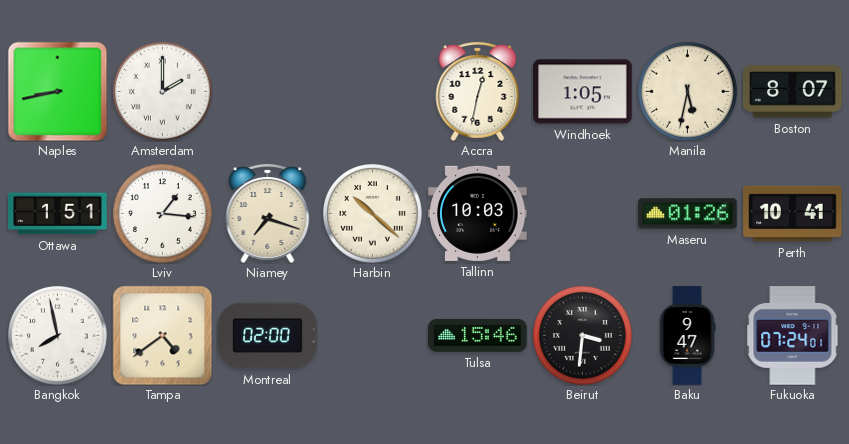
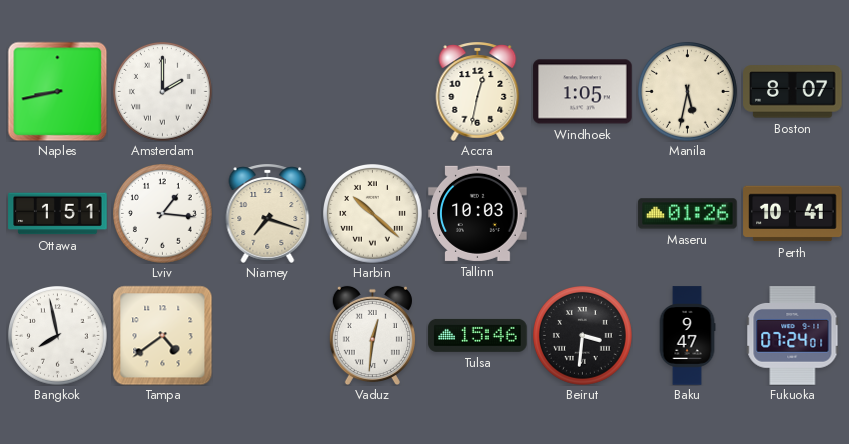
Montreal: 02:00 -> none
Vaduz: none -> 12:31
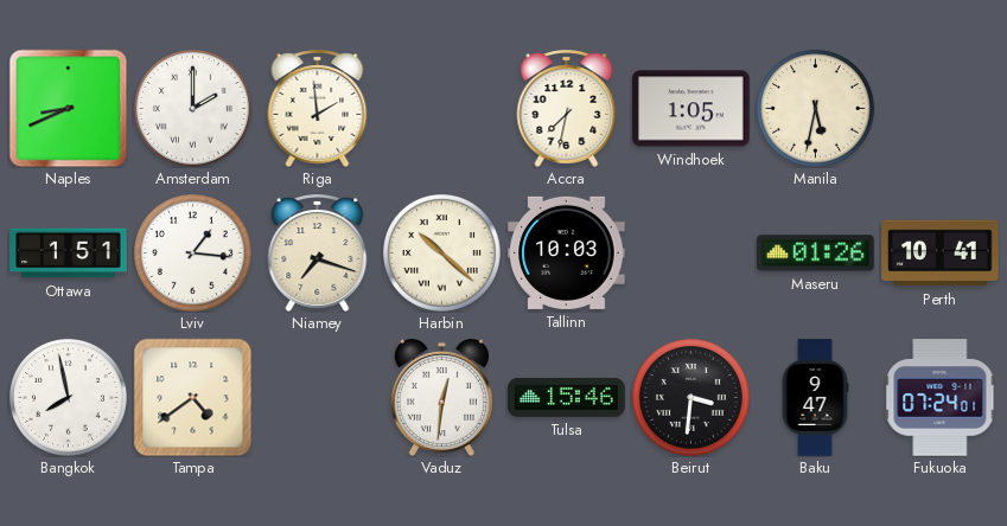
Naples: 8:43 -> 8:41
Riga: none -> 1:59
Accra: 12:32 -> 7:32
Boston: 8:07 -> none
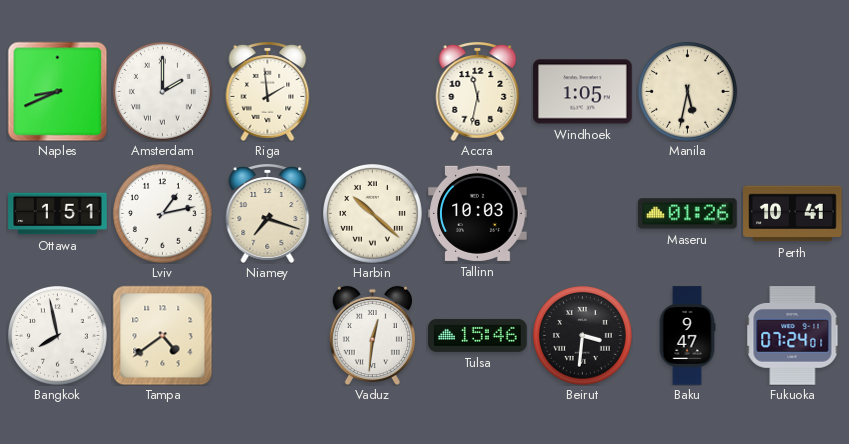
Accra: 7:32 -> 11:32
Lviv: 1:16 -> 1:13
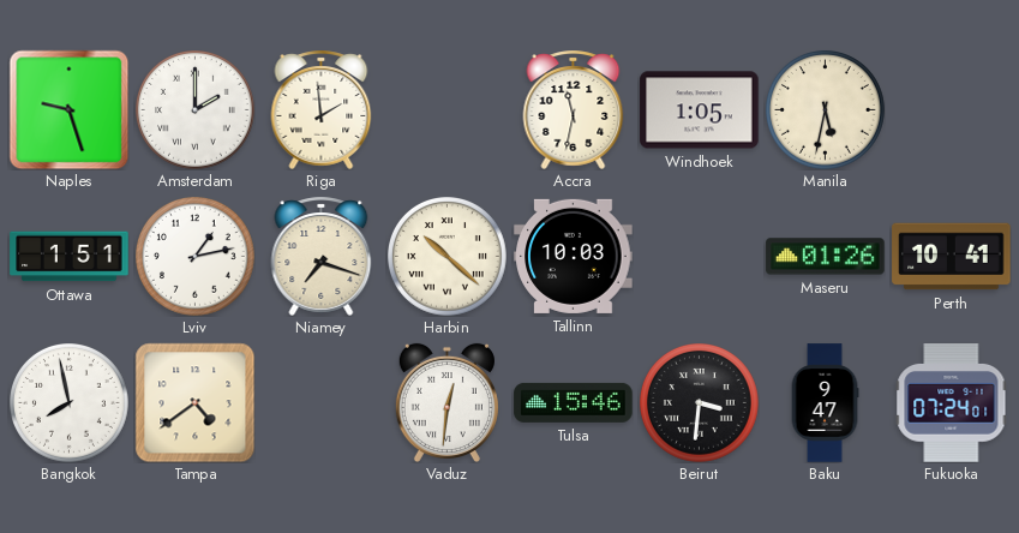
Naples: 8:41 -> 9:27
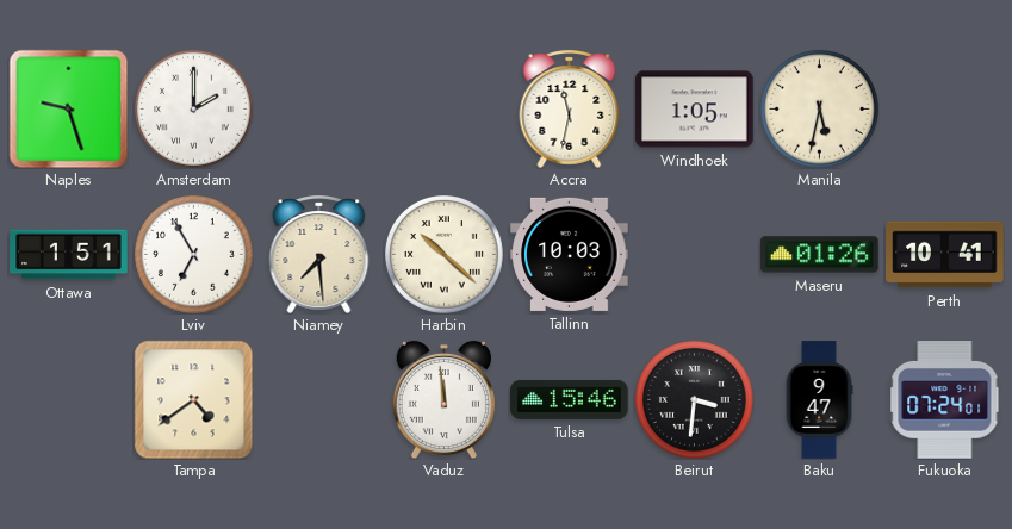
Riga: 1:59 -> none
Lviv: 1:13 -> 6:55
Niamey: 7:18 -> 7:29
Bangkok: 7:58 -> none
Vaduz: 12:31 -> 11:59
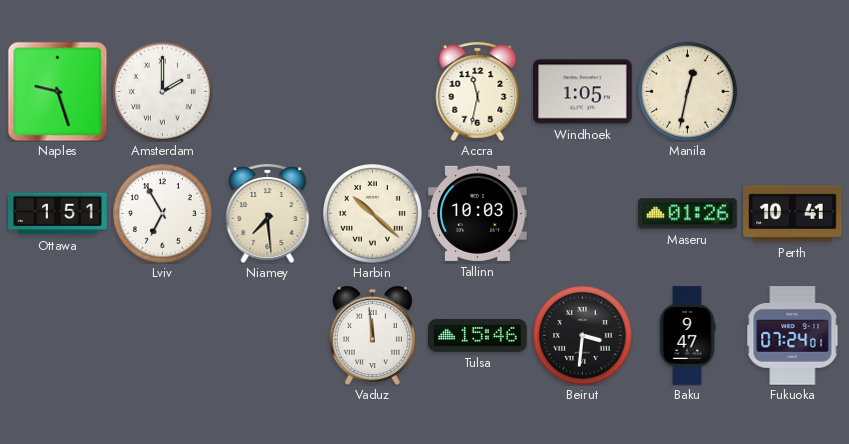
Manila: 5:32 -> 12:32
Tampa: 4:39 -> none
